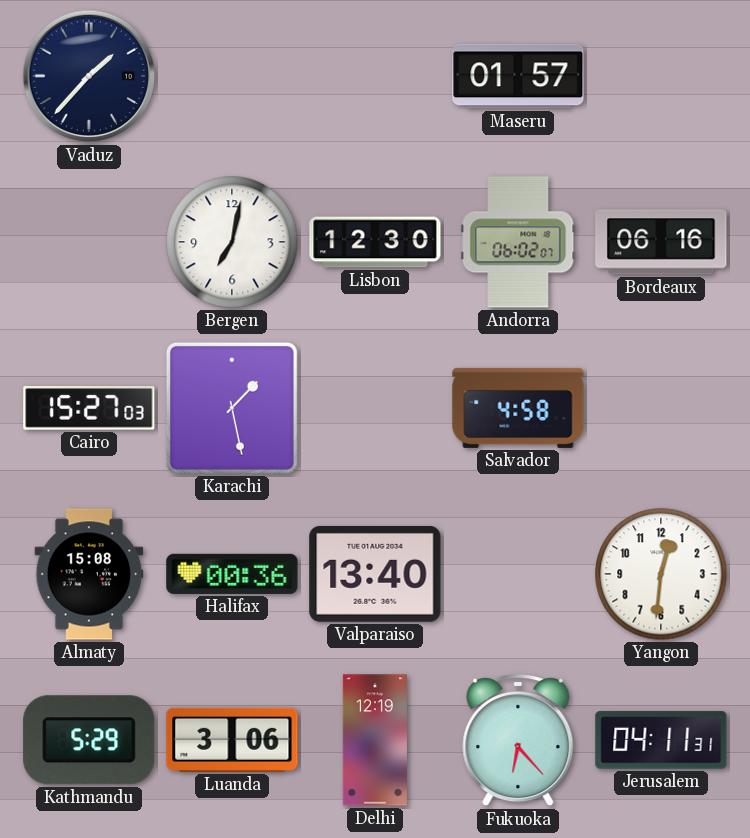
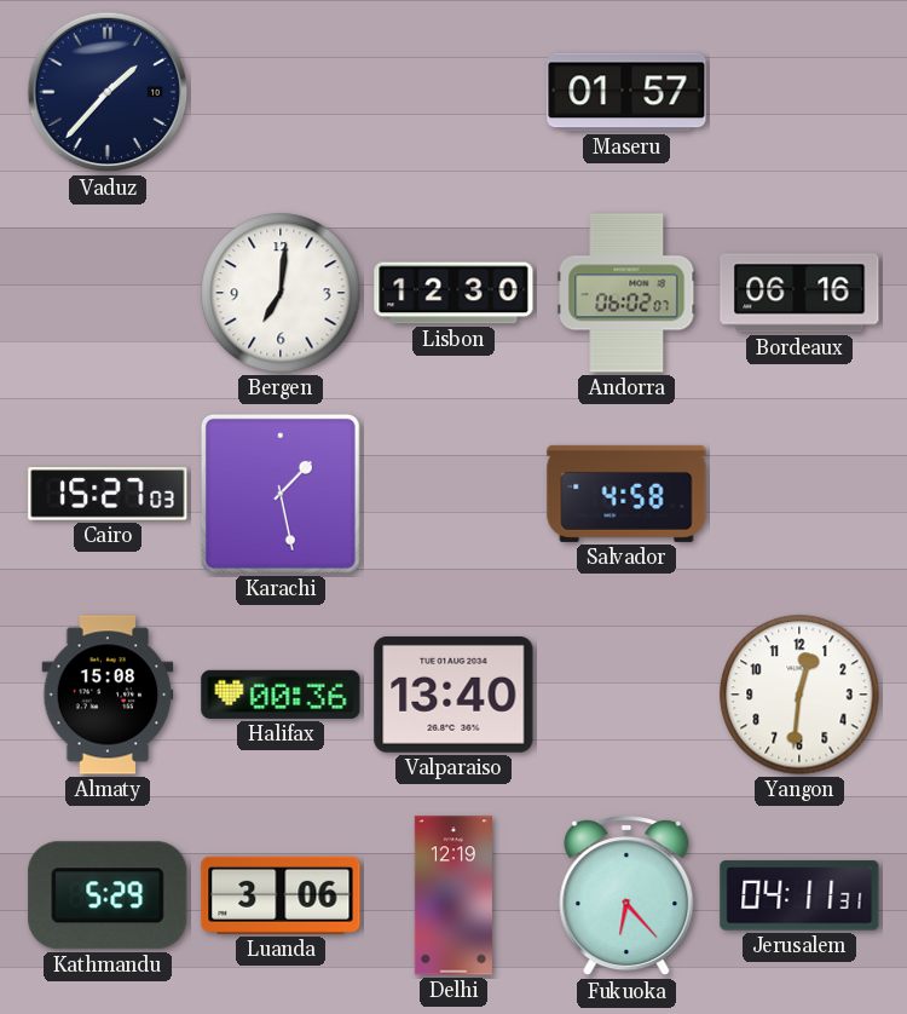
Bergen: 7:02 -> 7:01
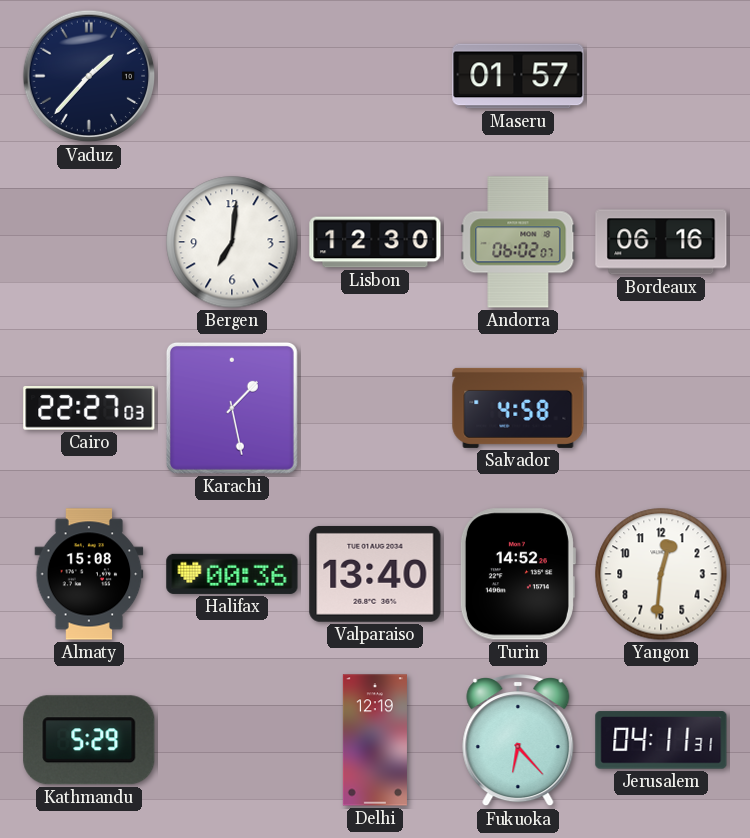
Cairo: 15:27 -> 22:27
Turin: none -> 14:52
Luanda: 3:06 -> none
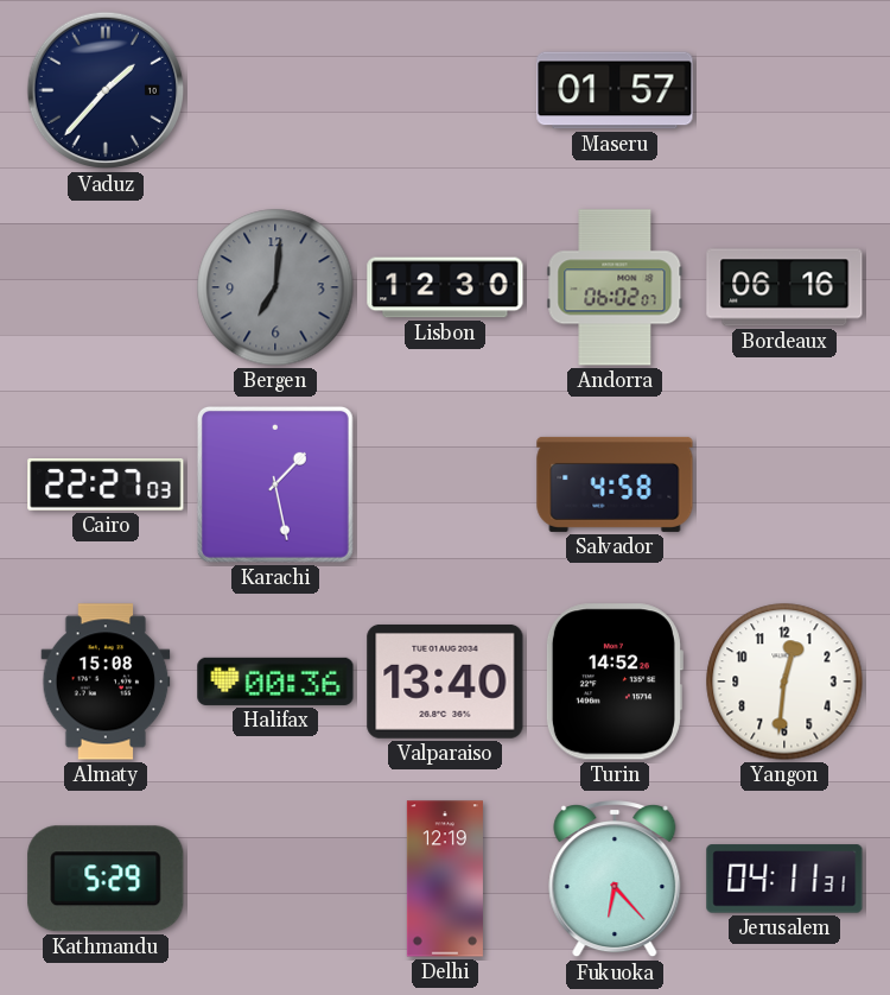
Bergen dial: white -> grey
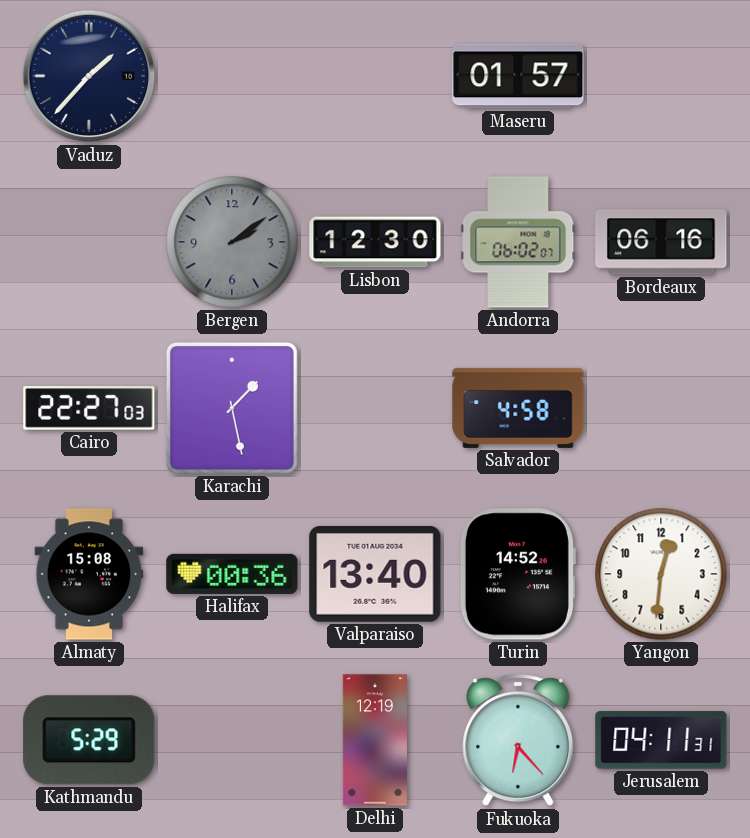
Bergen: 7:01 -> 2:09
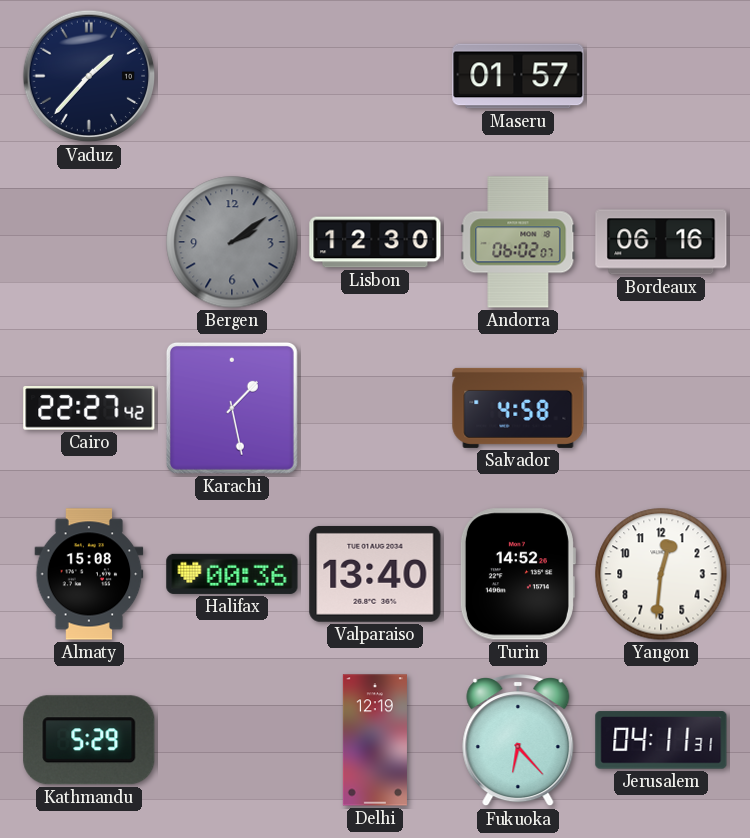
Cairo: 22:27:03 -> 22:27:42
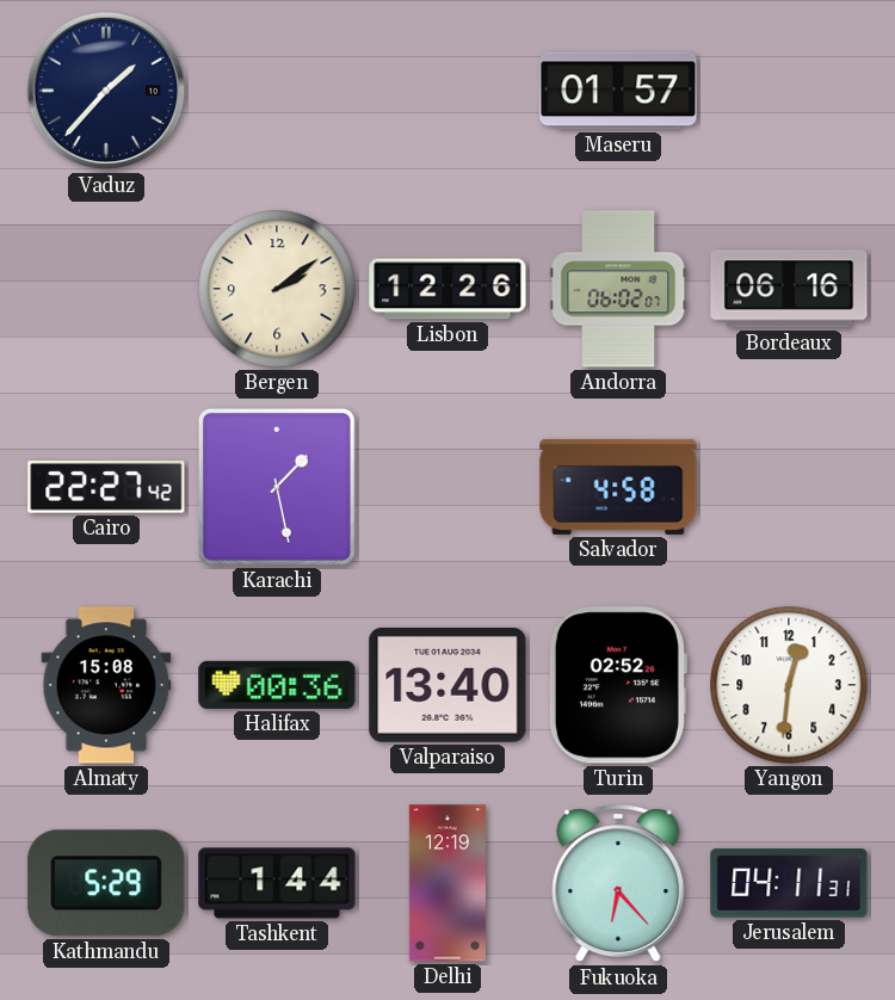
Bergen dial: grey -> cream
Lisbon: 12:30 -> 12:26
Turin: 14:52 -> 02:52
Tashkent: none -> 1:44
